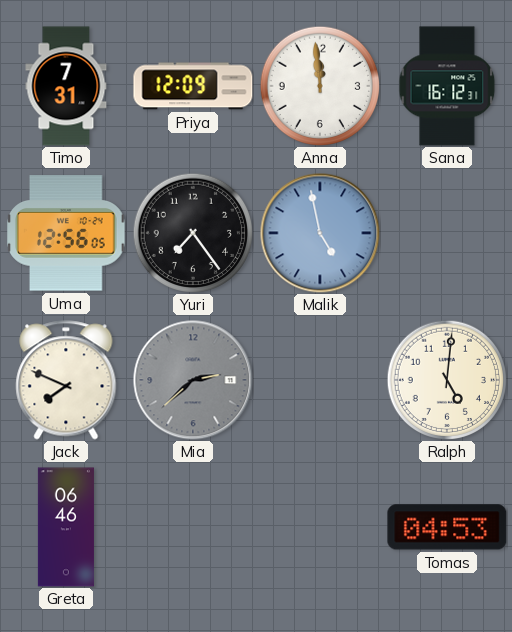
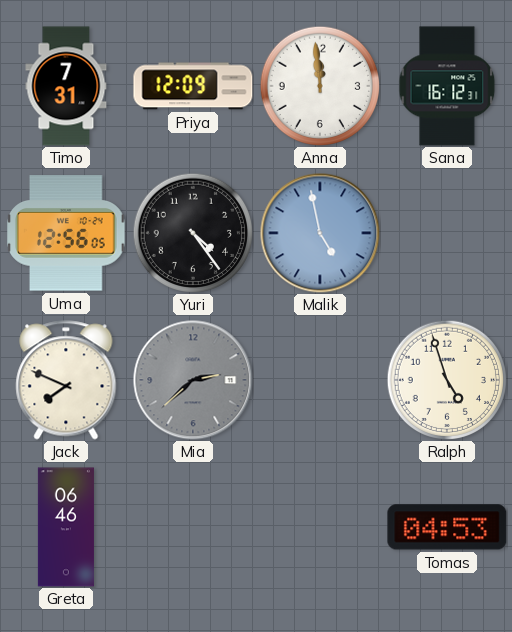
Yuri: 7:24 -> 4:24
Ralph: 5:01 -> 4:57
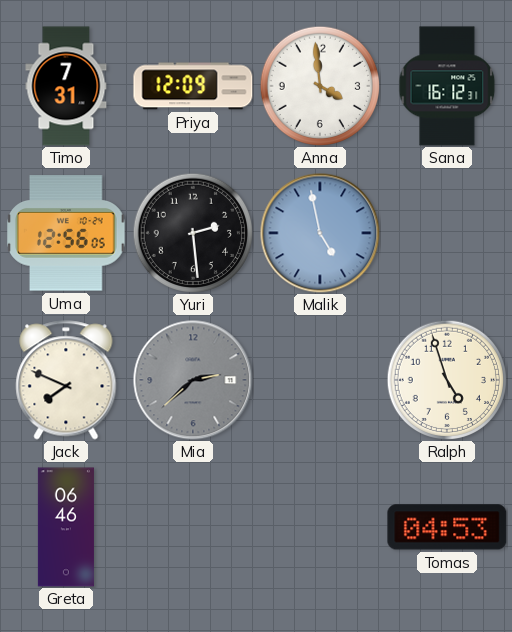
Anna: 11:59 -> 3:59
Yuri: 4:24 -> 2:29
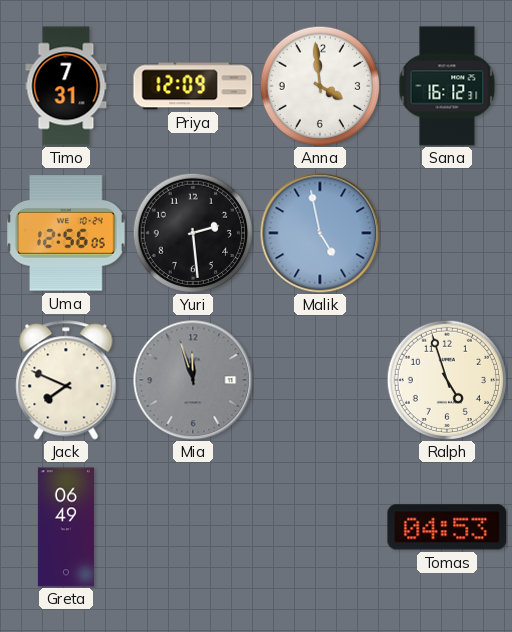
Mia: 2:38 -> 11:57
Greta: 06:46 -> 06:49
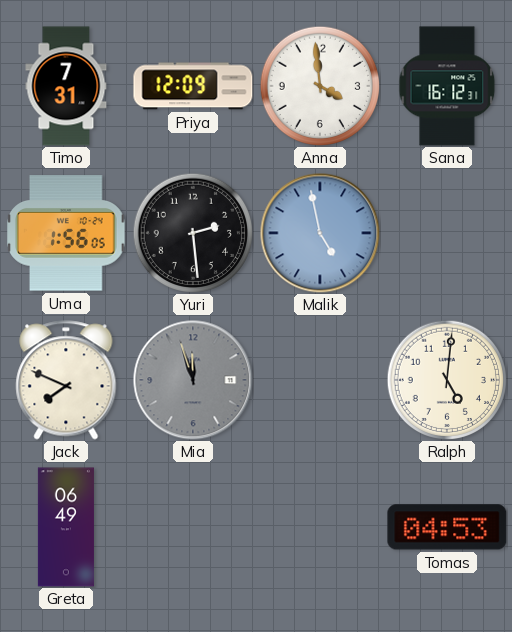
Uma: 12:56 -> 1:56
Ralph: 4:57 -> 5:01
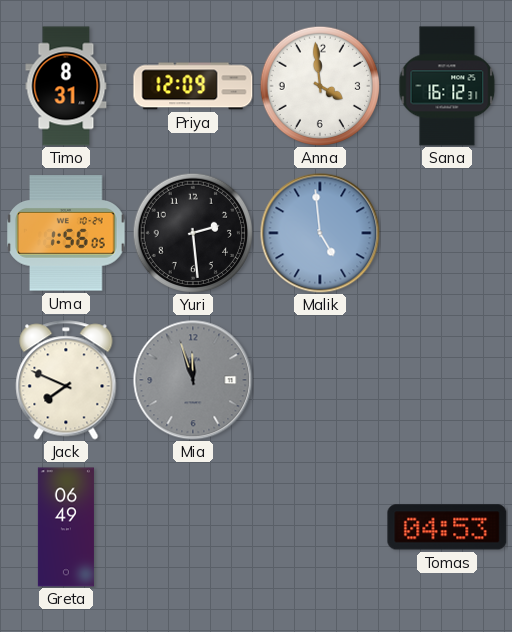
Timo: 7:31 -> 8:31
Malik: 4:58 -> 4:59
Ralph: 5:01 -> none
